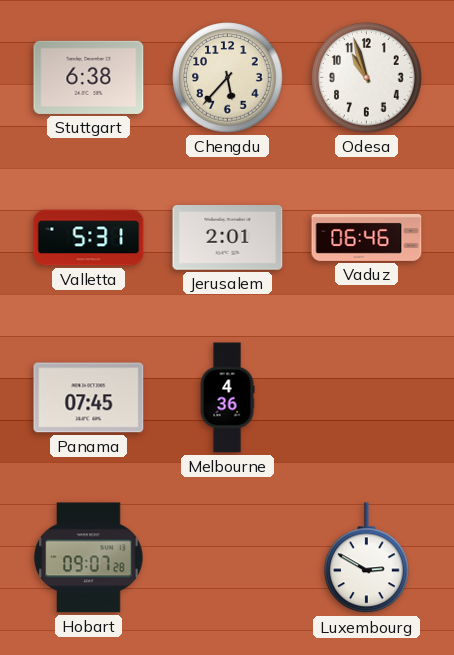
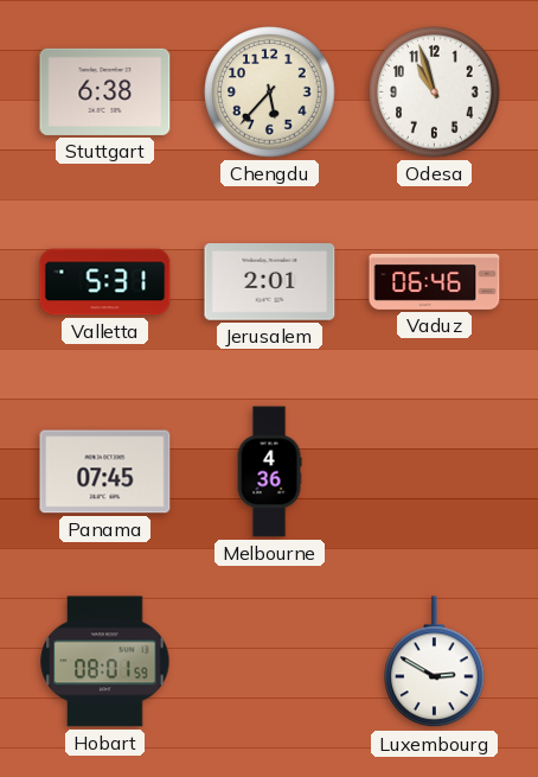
Hobart: 09:07 -> 08:01
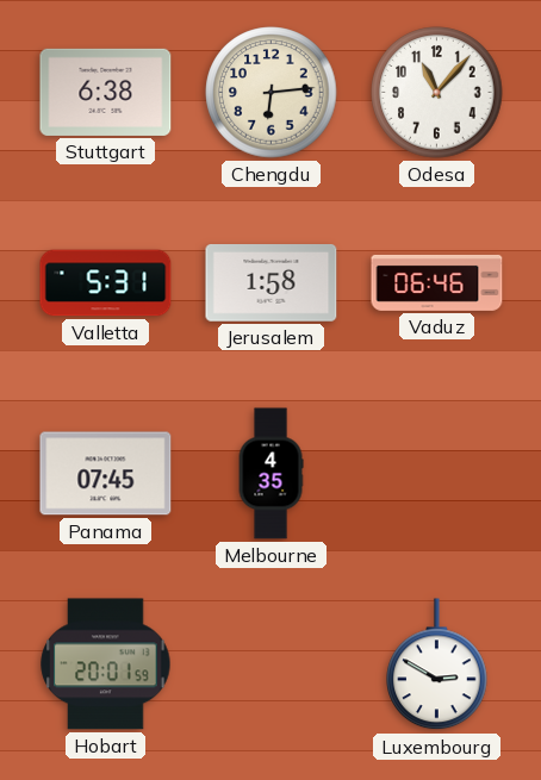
Chengdu: 5:37 -> 6:14
Odesa: 10:57 -> 11:07
Jerusalem: 2:01 -> 1:58
Melbourne: 4:36 -> 4:35
Hobart: 08:01 -> 20:01
